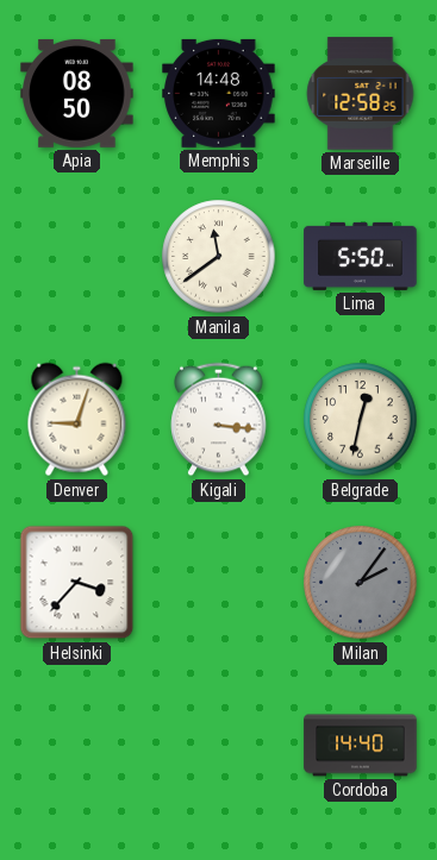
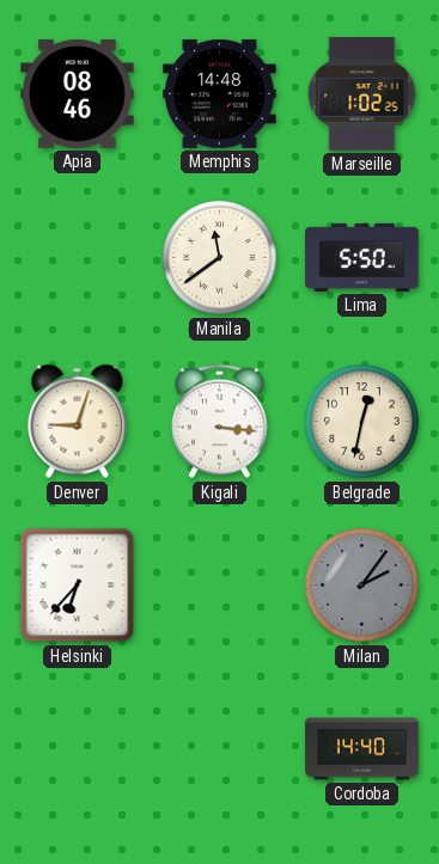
Apia: 08:50 -> 08:46
Marseille: 12:58 -> 1:02
Helsinki: 3:37 -> 6:37
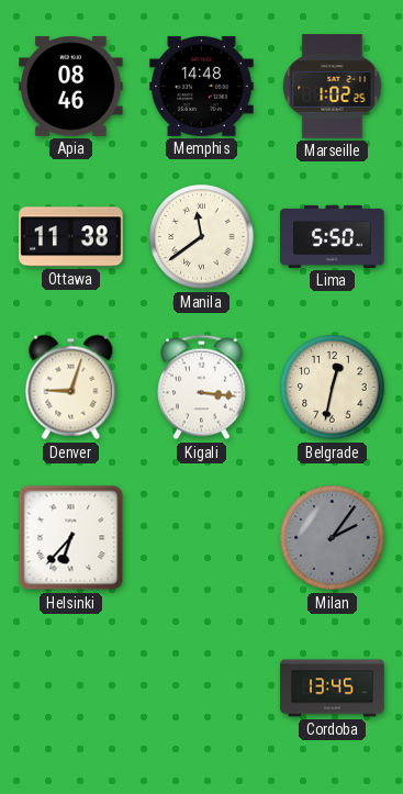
Ottawa: none -> 11:38
Cordoba: 14:40 -> 13:45
